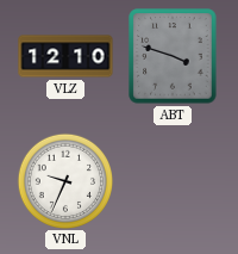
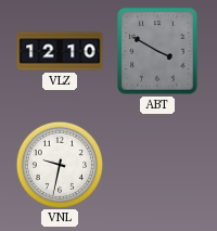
ABT: 3:48 -> 3:50
VNL: 9:34 -> 9:32
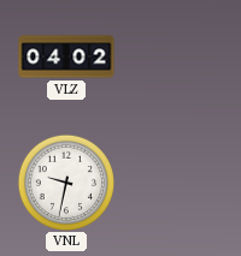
VLZ: 12:10 -> 04:02
ABT: 3:50 -> none
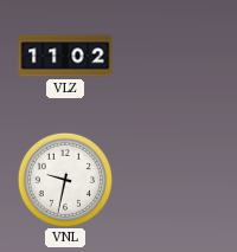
VLZ: 04:02 -> 11:02
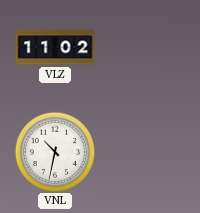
VNL: 9:32 -> 10:32
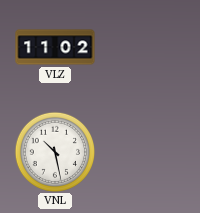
VNL: 10:32 -> 10:28
